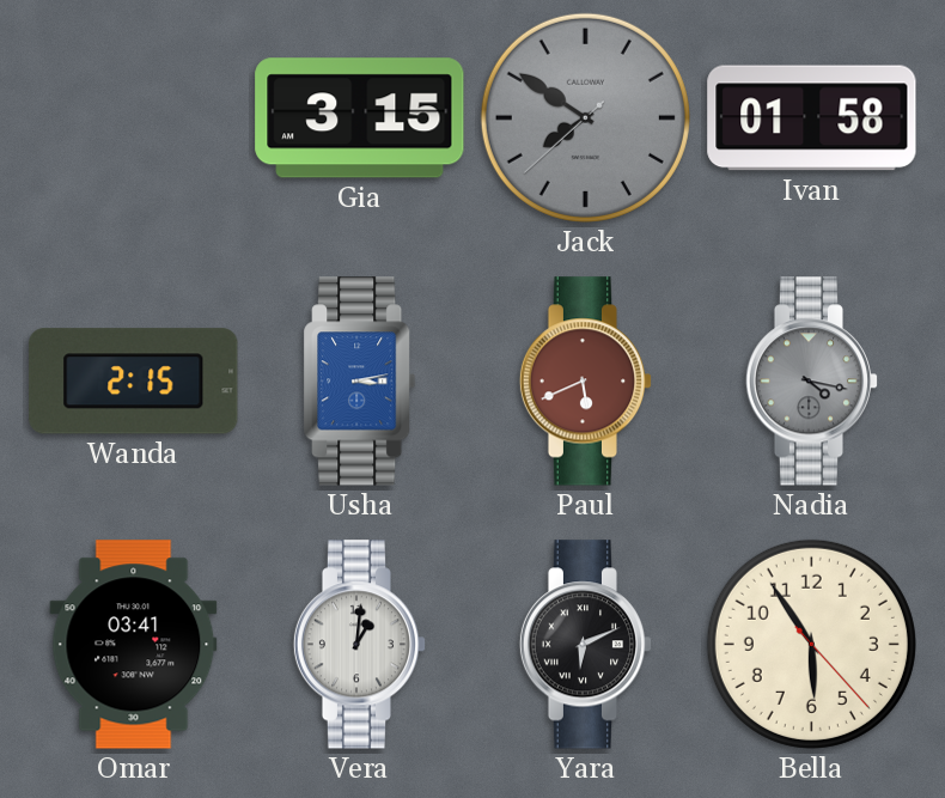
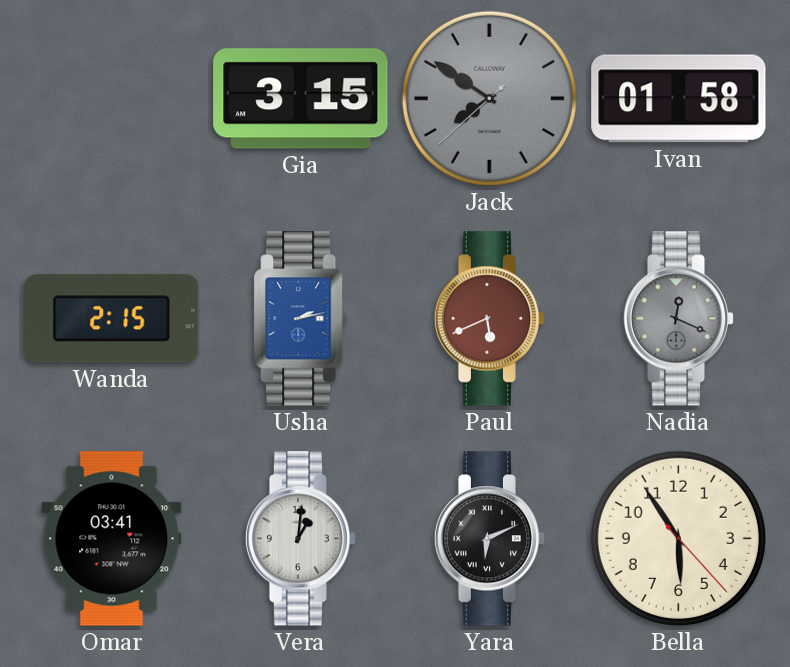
Usha: 3:13 -> 2:13
Nadia: 4:17 -> 12:19
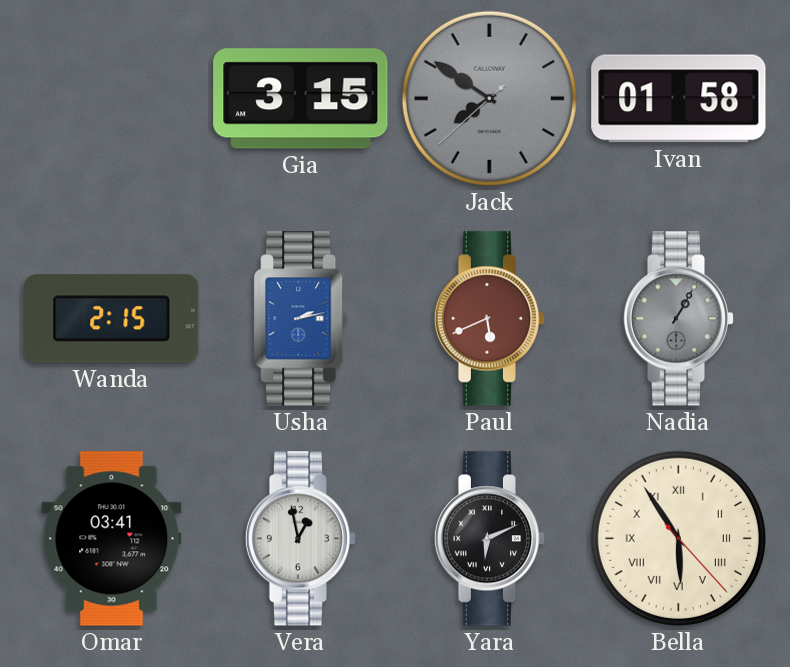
Nadia: 12:19 -> 1:05
Vera: 1:01 -> 12:58
Bella numerals: Arabic -> Roman
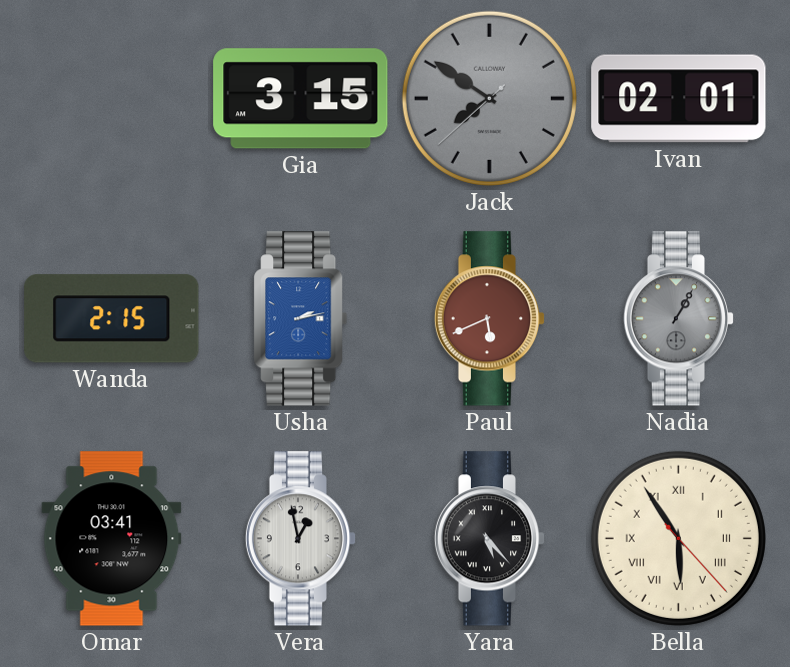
Ivan: 01:58 -> 02:01
Yara: 6:11 -> 5:23
